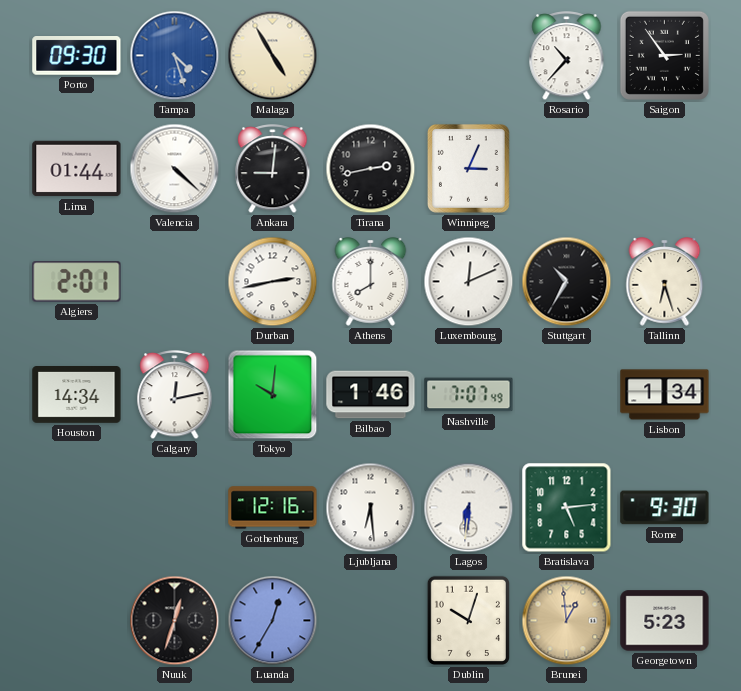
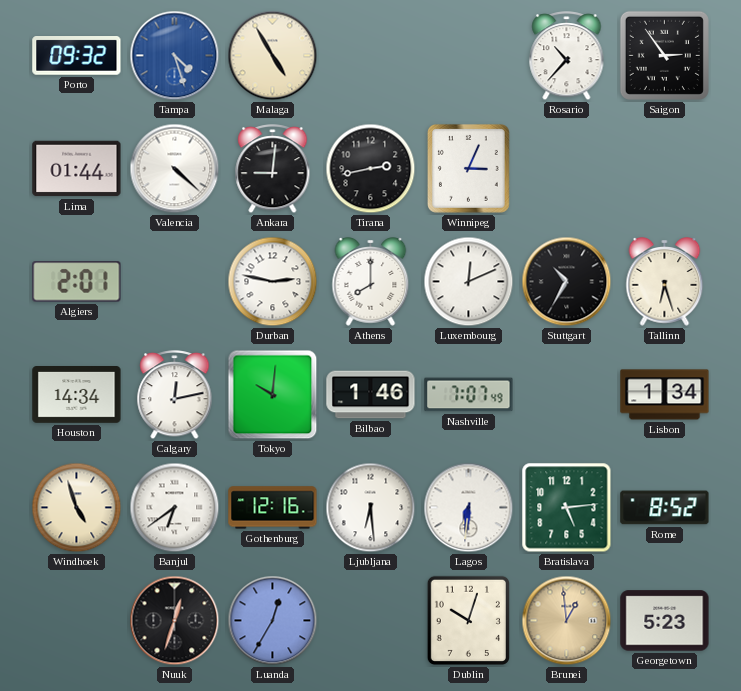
Porto: 09:30 -> 09:32
Durban: 2:43 -> 2:47
Windhoek: none -> 4:57
Banjul: none -> 6:39
Rome: 9:30 -> 8:52
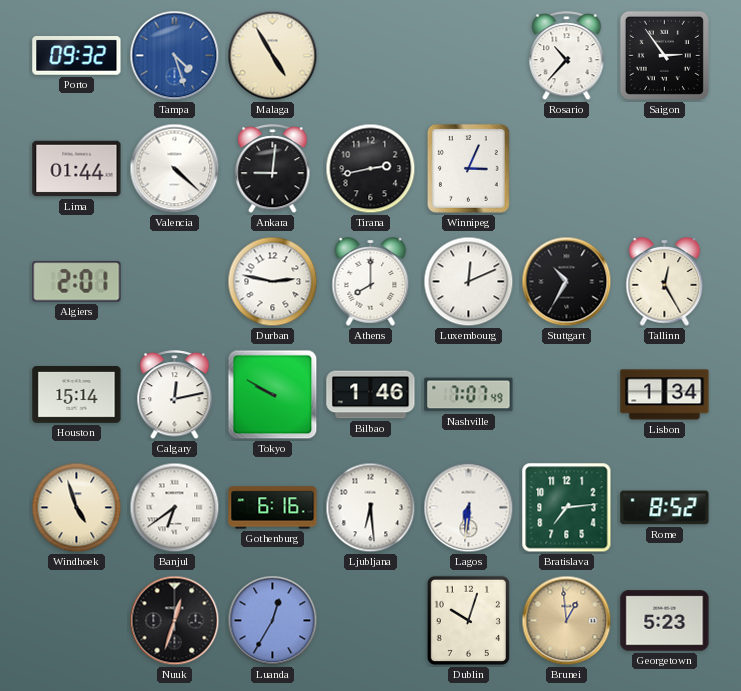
Tallinn: 6:27 -> 12:25
Houston: 14:34 -> 15:14
Tokyo: 10:01 -> 9:50
Gothenburg: 12:16 -> 6:16
Bratislava: 5:14 -> 7:14
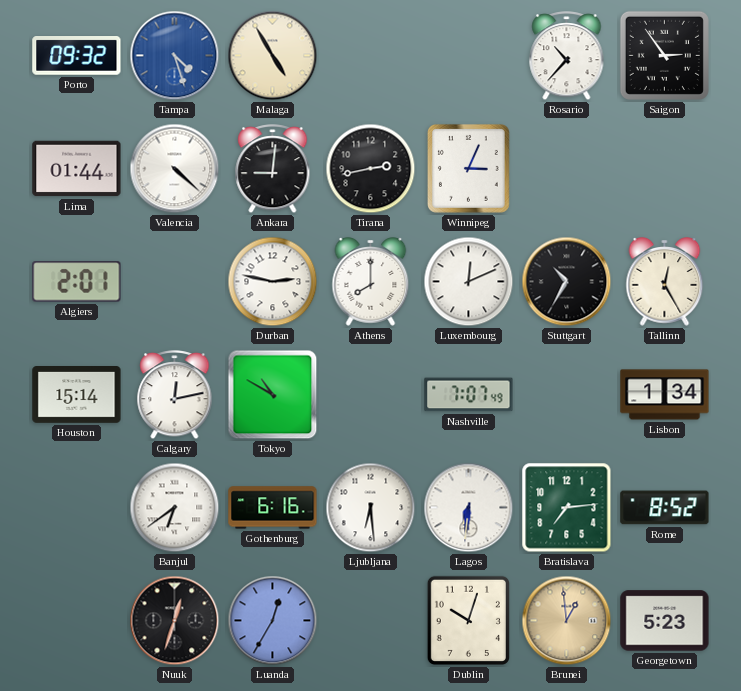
Tokyo: 9:50 -> 10:50
Bilbao: 1:46 -> none
Windhoek: 4:57 -> none
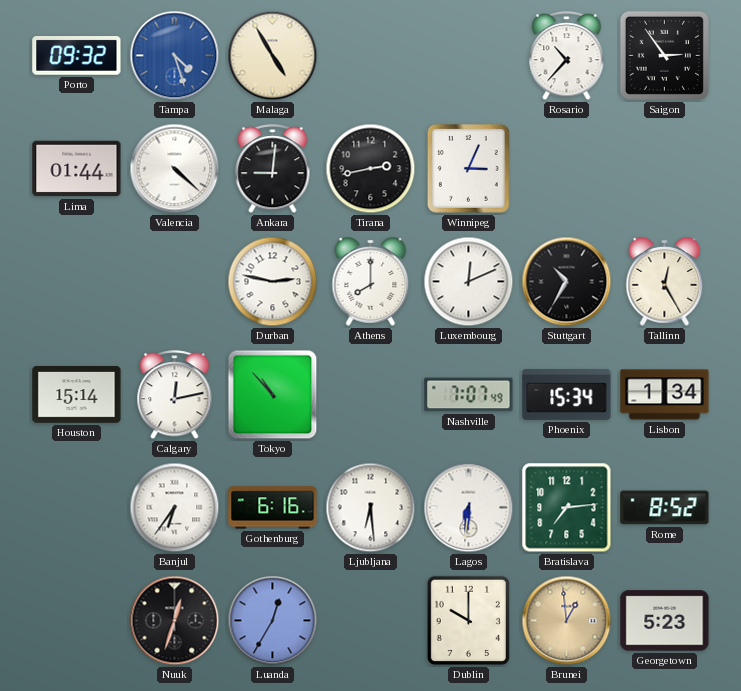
Algiers: 2:01 -> none
Tokyo: 10:50 -> 10:53
Phoenix: none -> 15:34
Banjul: 6:39 -> 6:36
Dublin: 10:03 -> 10:00
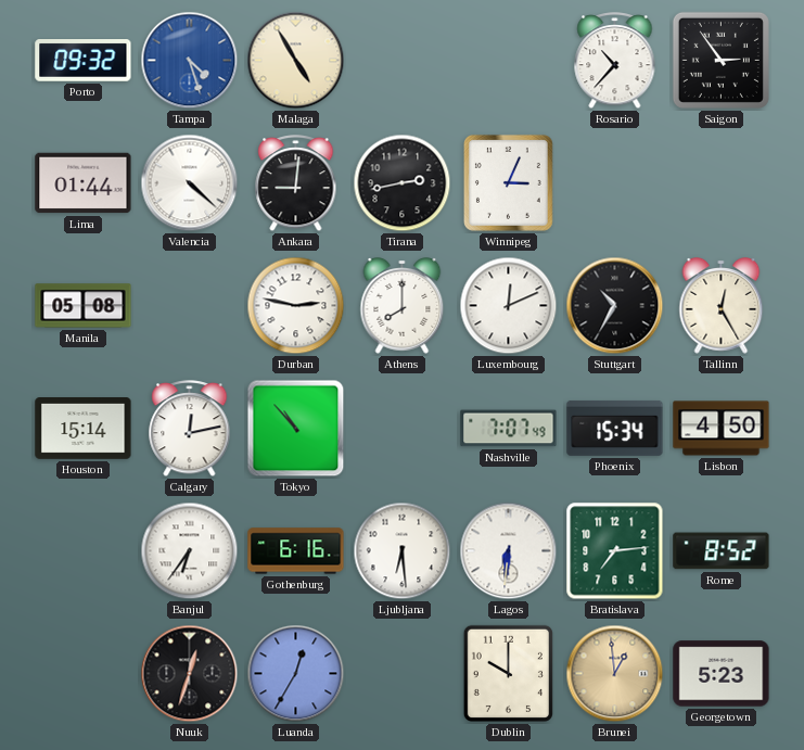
Manila: none -> 05:08
Lisbon: 1:34 -> 4:50
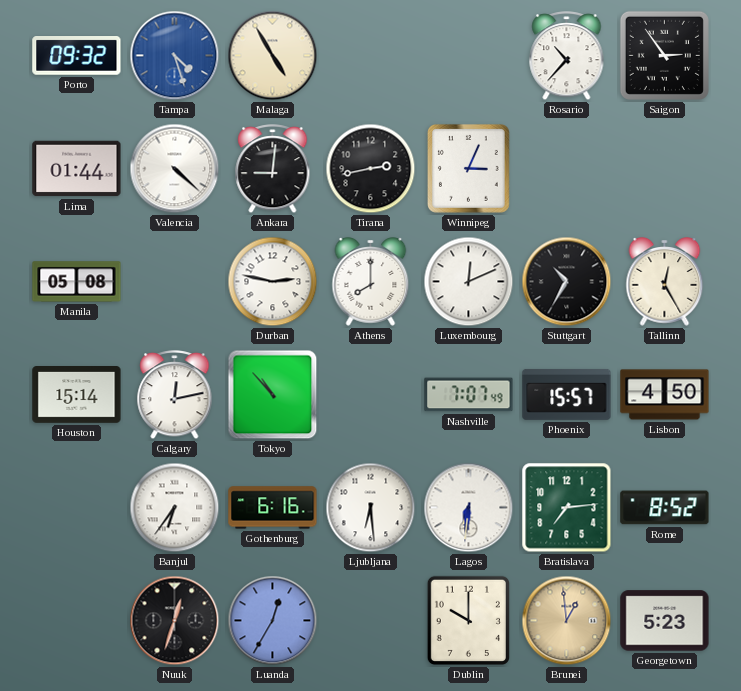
Phoenix: 15:34 -> 15:57
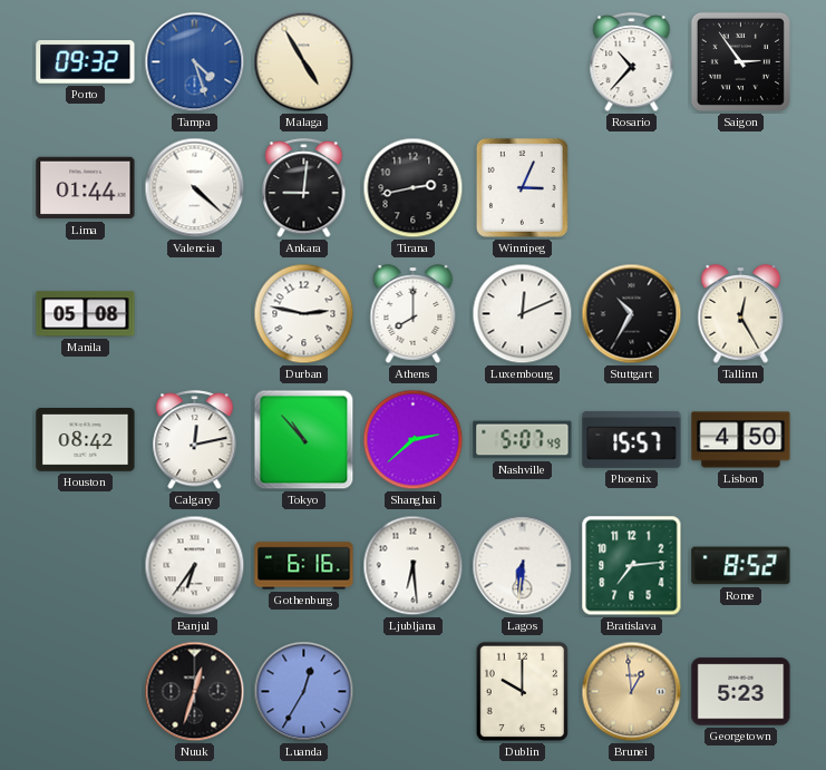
Houston: 15:14 -> 08:42
Shanghai: none -> 2:38
Nashville: 7:07 -> 5:07
